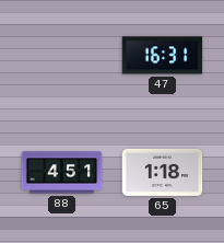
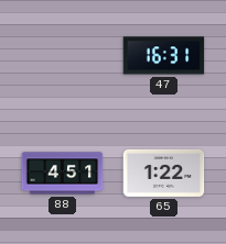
65: 1:18 -> 1:22
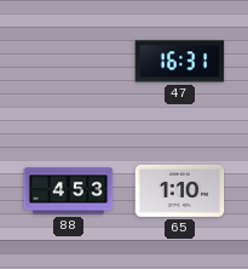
88: 4:51 -> 4:53
65: 1:22 -> 1:10
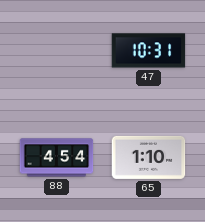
47: 16:31 -> 10:31
88: 4:53 -> 4:54
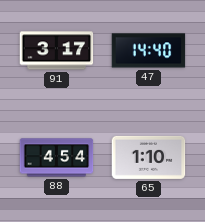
91: none -> 3:17
47: 10:31 -> 14:40
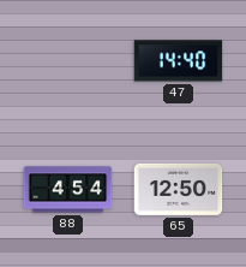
91: 3:17 -> none
65: 1:10 -> 12:50
